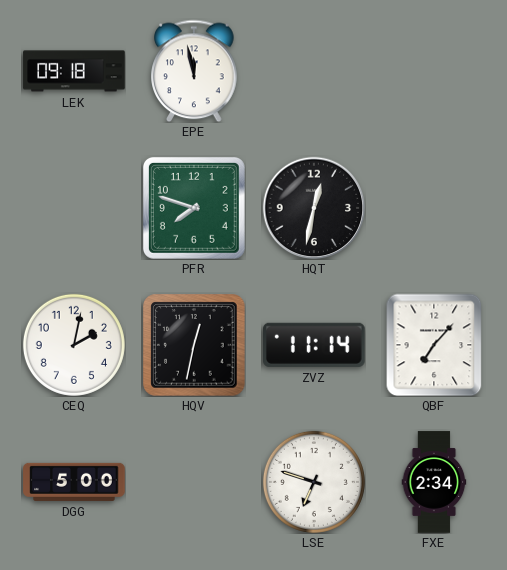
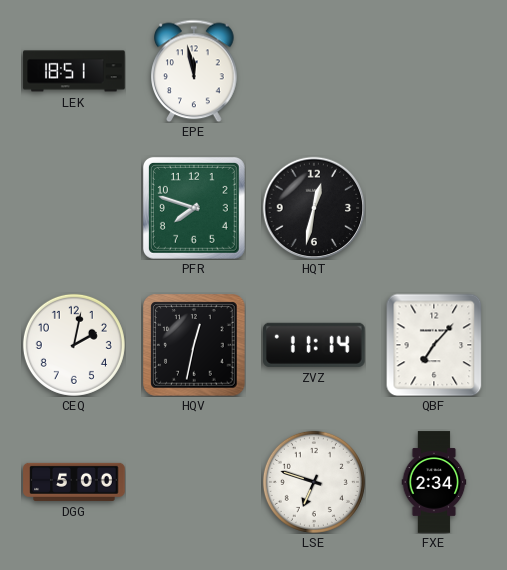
LEK: 09:18 -> 18:51
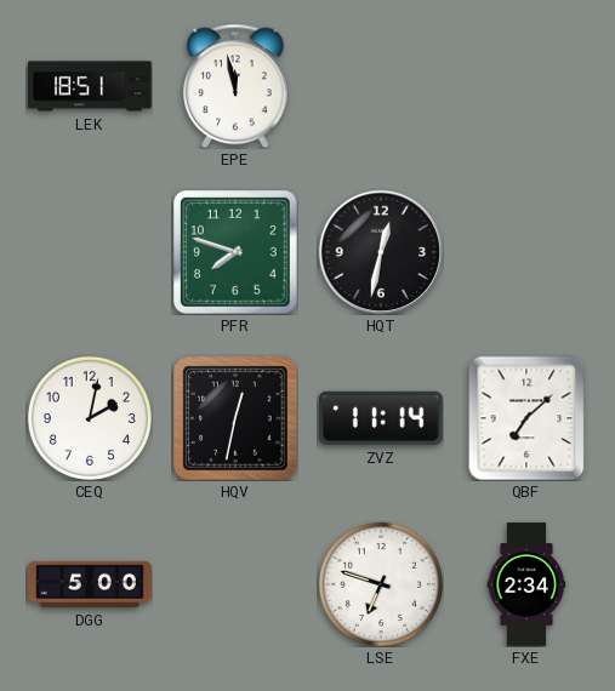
QBF: 7:07 -> 7:08
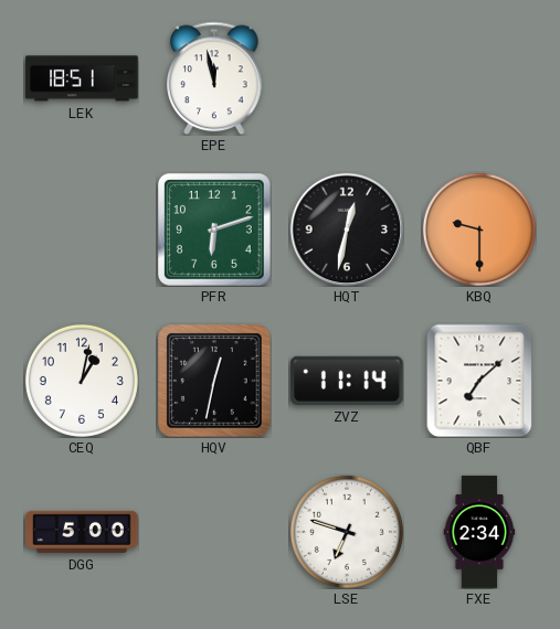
PFR: 7:48 -> 6:12
KBQ: none -> 9:30
CEQ: 2:02 -> 1:02
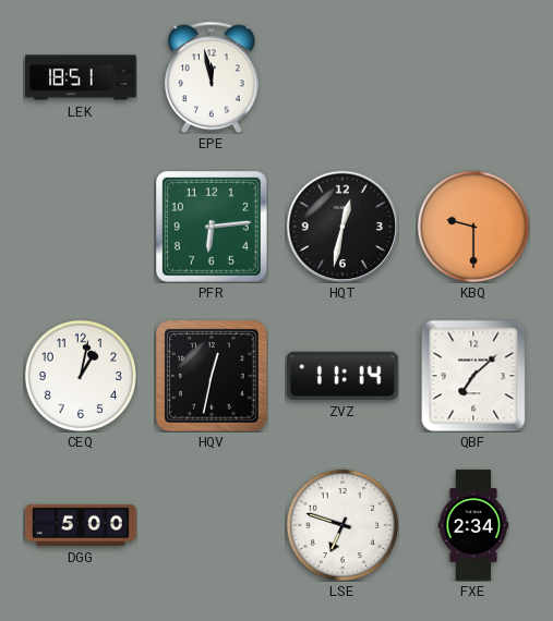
PFR: 6:12 -> 6:14
